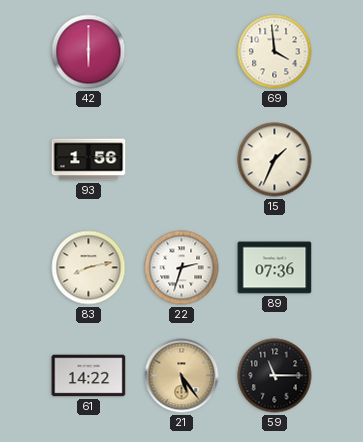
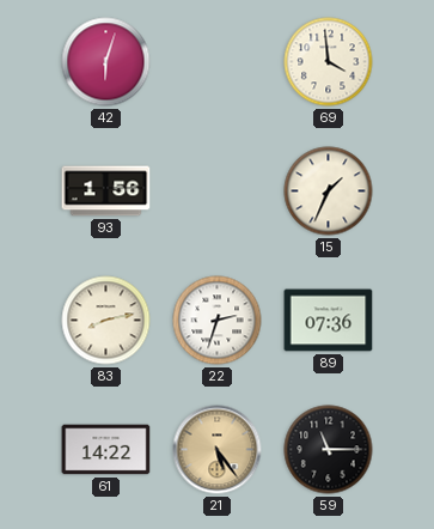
42: 6:00 -> 6:03
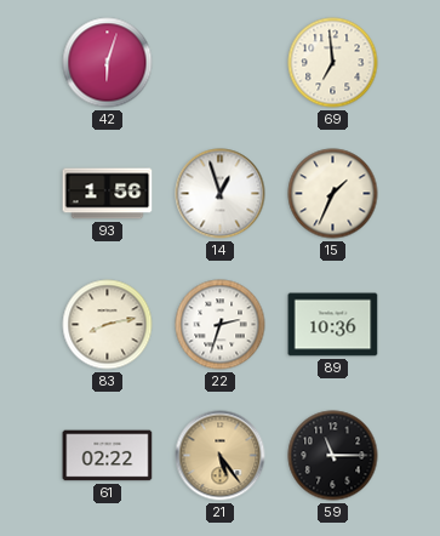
69: 3:59 -> 6:59
14: none -> 12:57
89: 07:36 -> 10:36
61: 14:22 -> 02:22
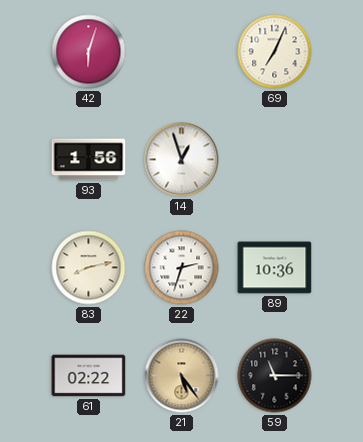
69: 6:59 -> 7:04
15: 1:34 -> none
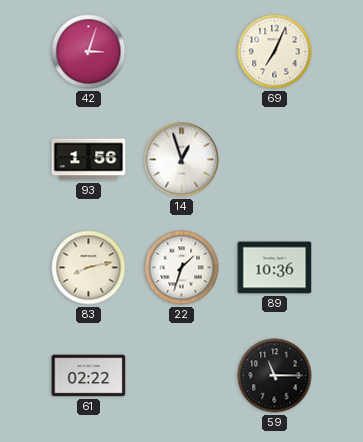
42: 6:03 -> 3:03
22: 2:33 -> 1:33
21: 5:24 -> none
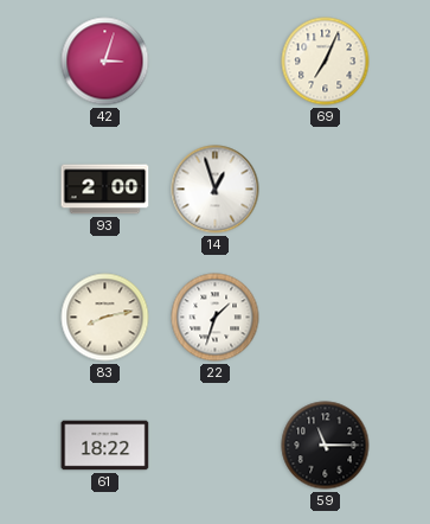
93: 1:56 -> 2:00
89: 10:36 -> none
61: 02:22 -> 18:22
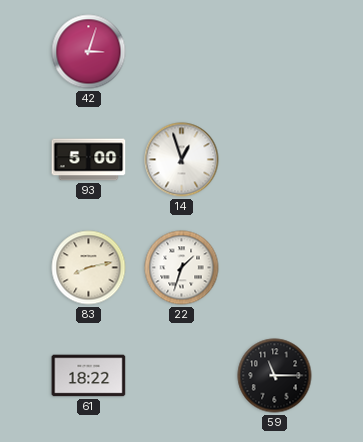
69: 7:04 -> none
93: 2:00 -> 5:00
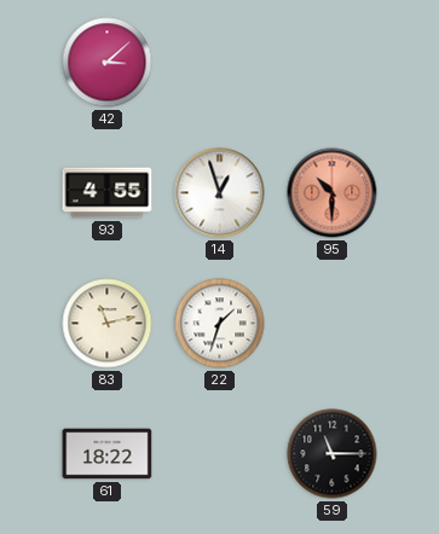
42: 3:03 -> 3:08
93: 5:00 -> 4:55
95: none -> 10:30
83: 8:13 -> 11:13
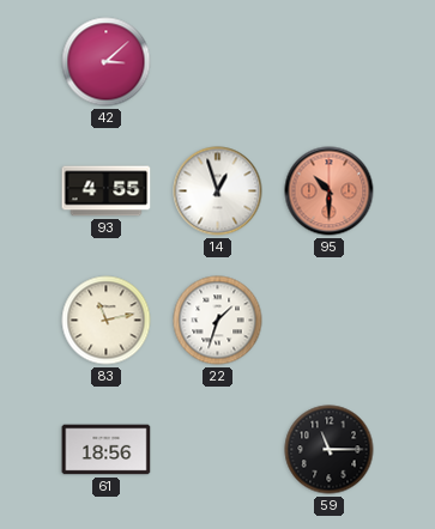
61: 18:22 -> 18:56
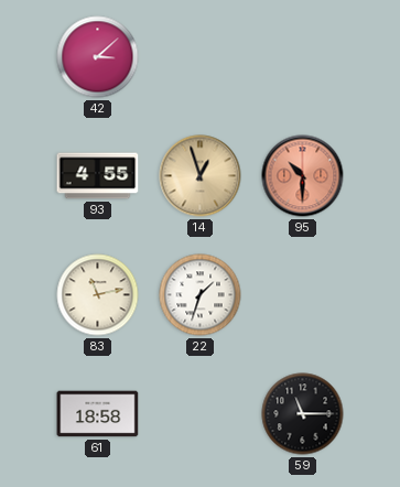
14 dial: white -> champagne
61: 18:56 -> 18:58
